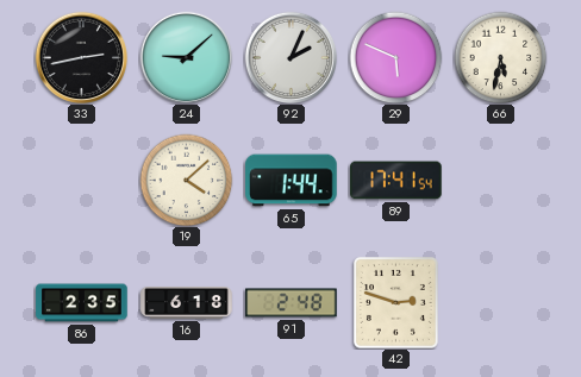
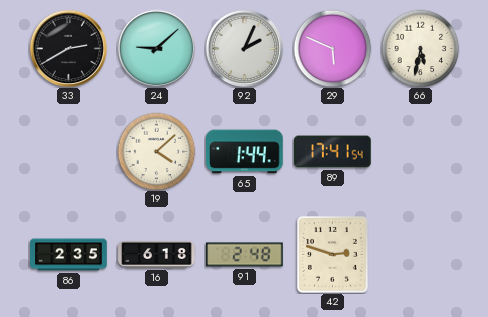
33: 2:43 -> 2:40
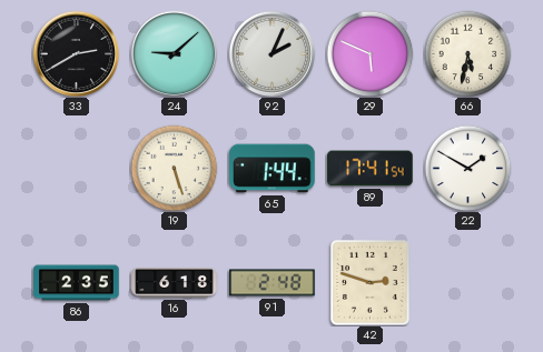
19: 4:08 -> 5:27
22: none -> 1:50
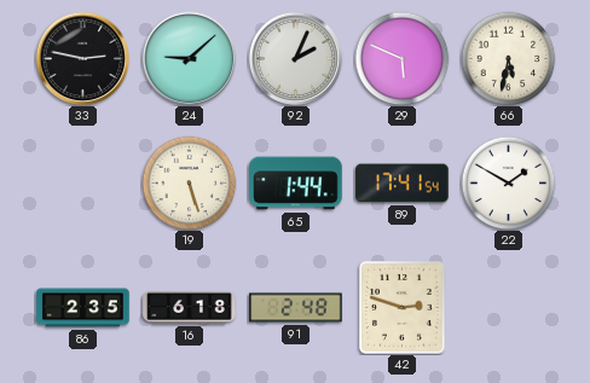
33: 2:40 -> 2:47
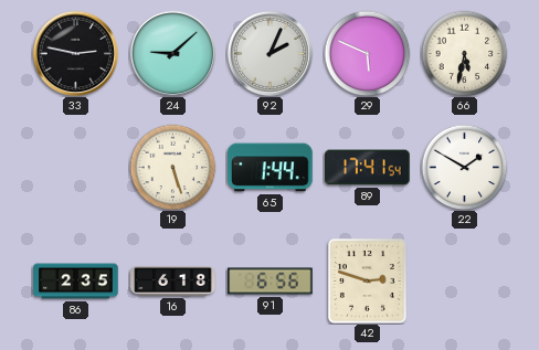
91: 2:48 -> 6:56
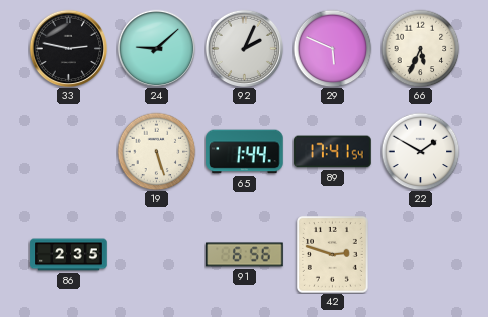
66: 5:32 -> 5:34
16: 6:18 -> none
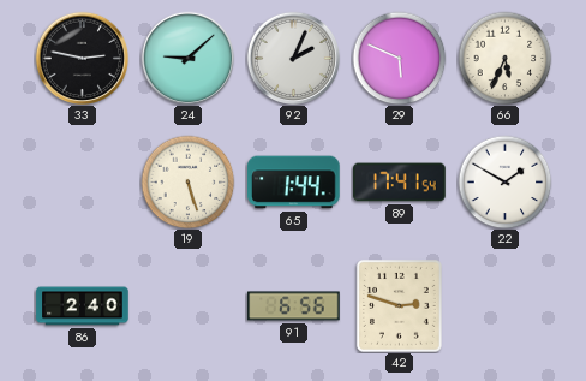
86: 2:35 -> 2:40
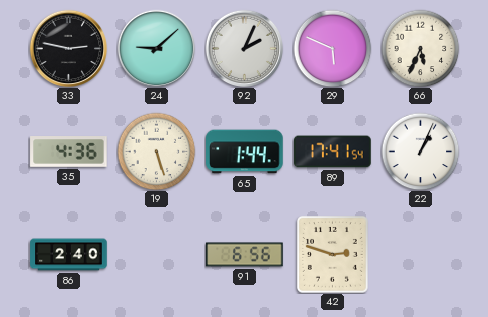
35: none -> 4:36
22: 1:50 -> 1:04
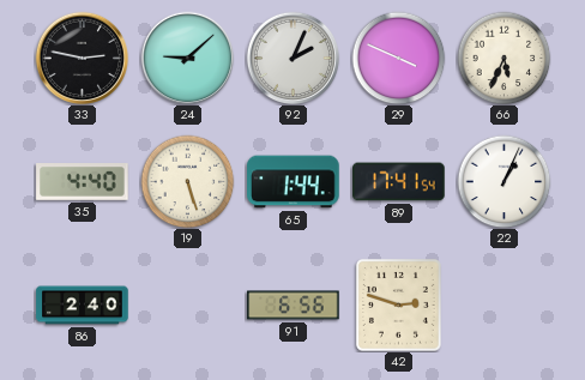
29: 5:49 -> 3:49
35: 4:36 -> 4:40
